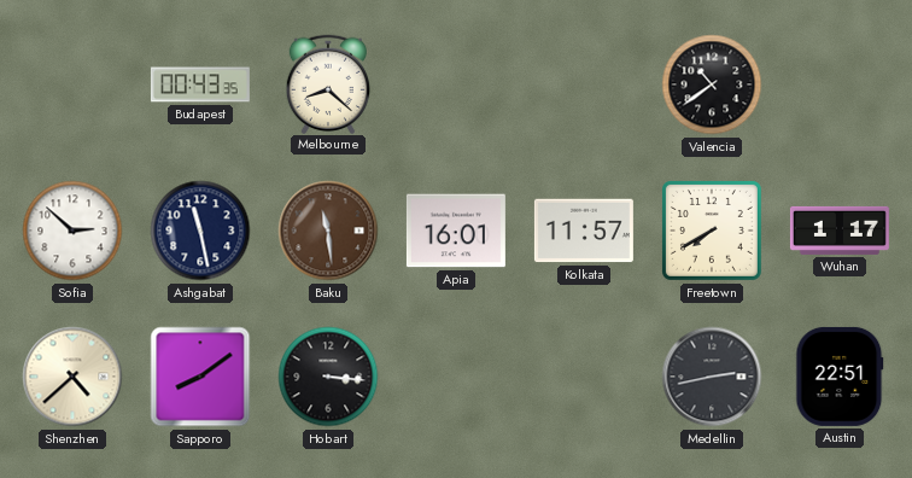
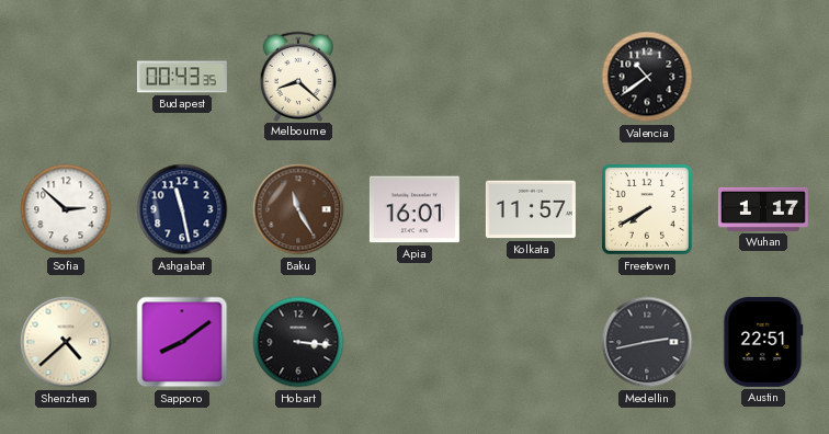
Baku: 11:29 -> 11:25
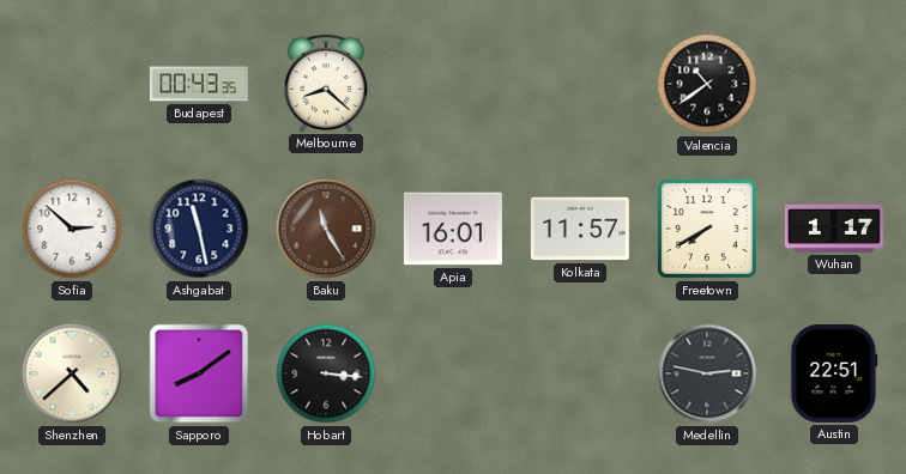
Medellin: 2:43 -> 2:47
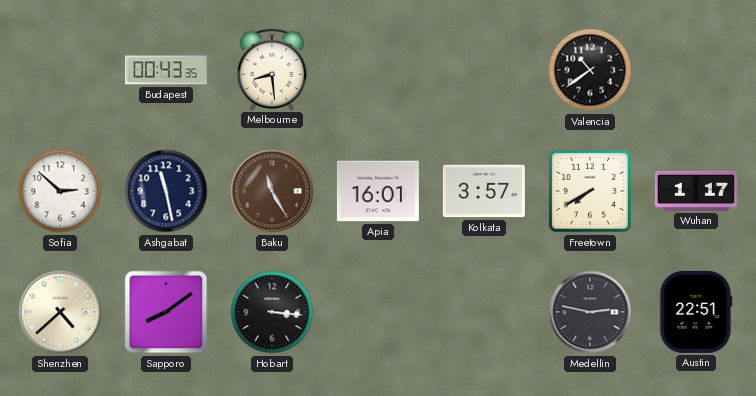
Melbourne: 8:22 -> 8:29
Kolkata: 11:57 -> 3:57
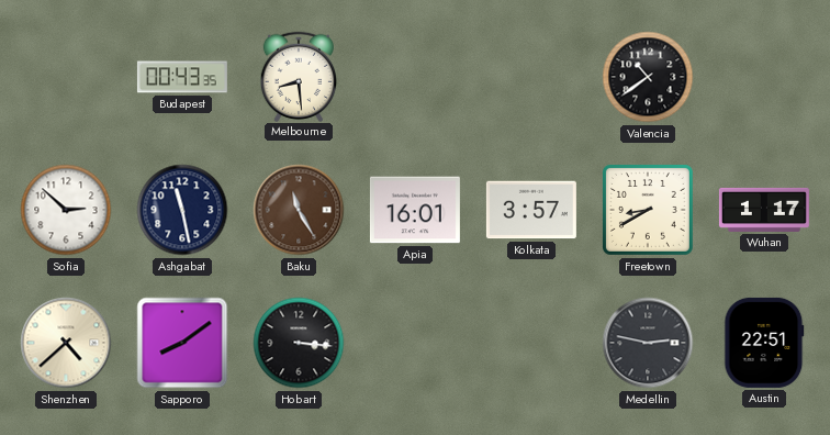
Freetown: 7:40 -> 8:40
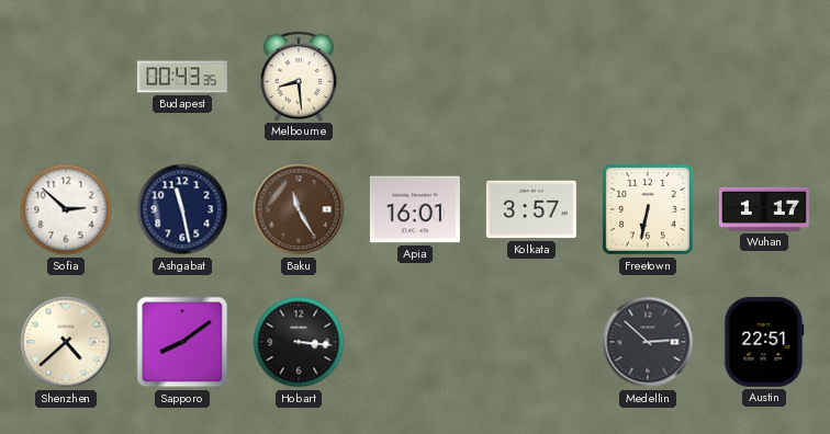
Valencia: 10:39 -> none
Freetown: 8:40 -> 6:32
Medellin: 2:47 -> 2:52
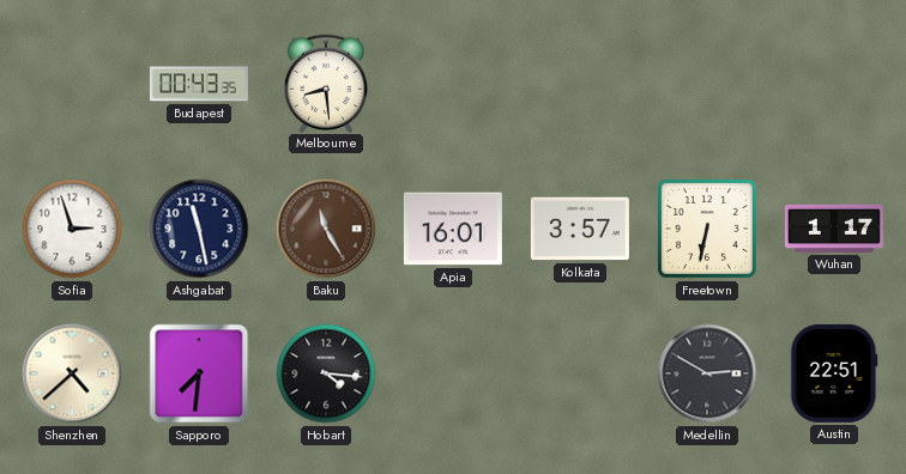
Sofia: 2:52 -> 2:57
Sapporo: 8:09 -> 7:31
Hobart: 3:16 -> 4:16
Medellin: 2:52 -> 2:50
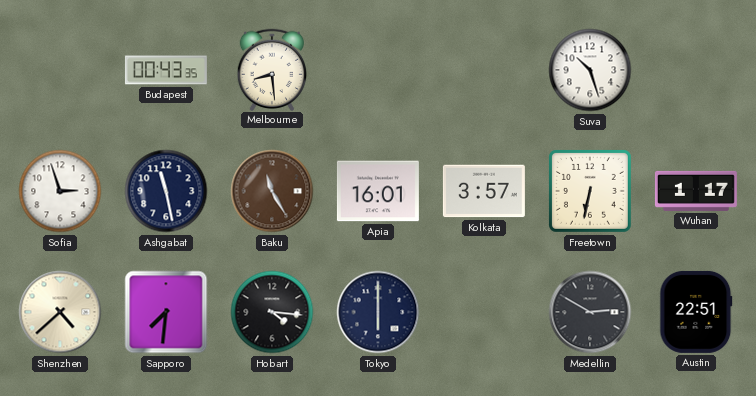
Suva: none -> 10:27
Tokyo: none -> 6:00
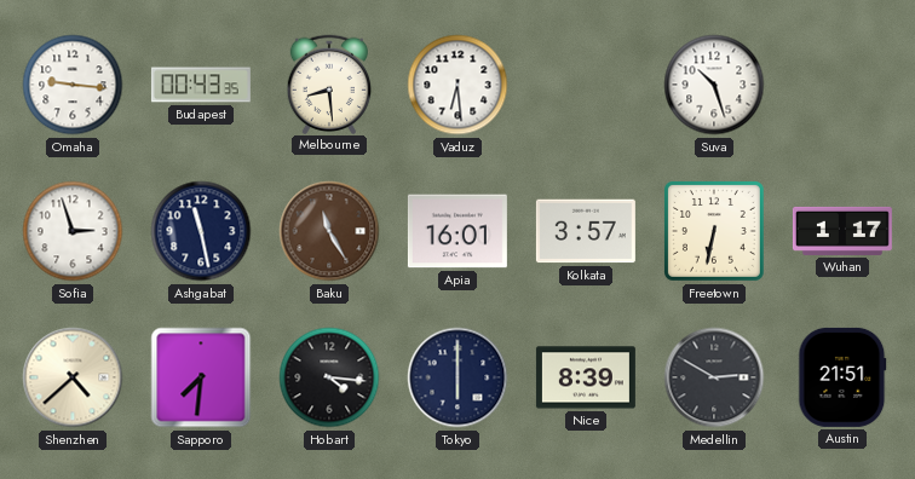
Omaha: none -> 9:16
Vaduz: none -> 6:29
Nice: none -> 8:39
Austin: 22:51 -> 21:51
